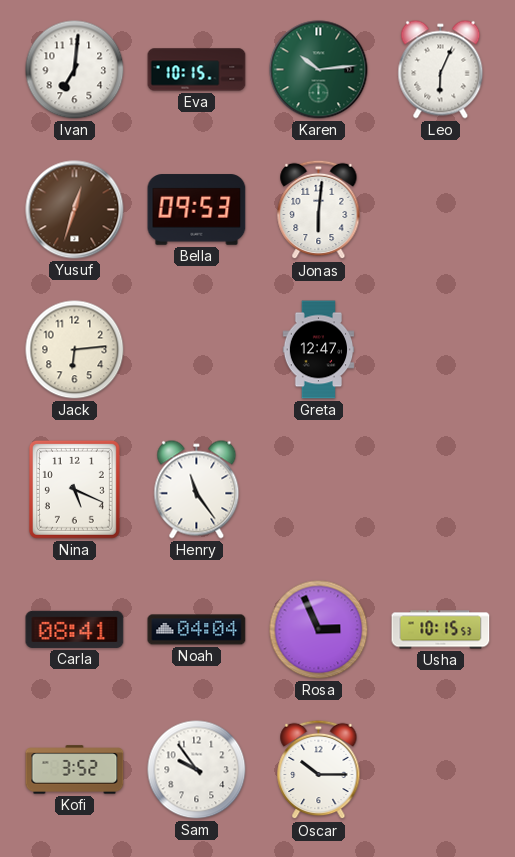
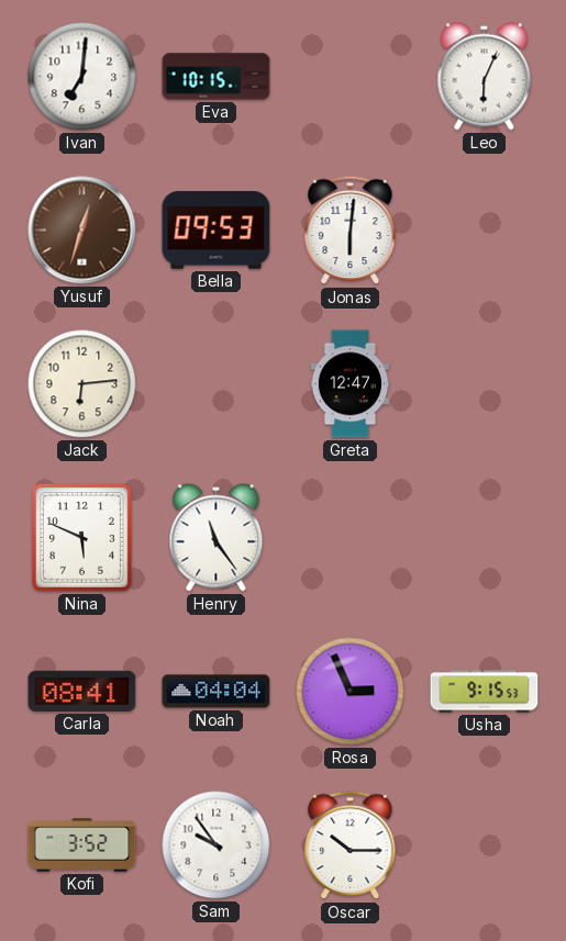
Karen: 10:14 -> none
Nina: 5:19 -> 5:49
Usha: 10:15 -> 9:15
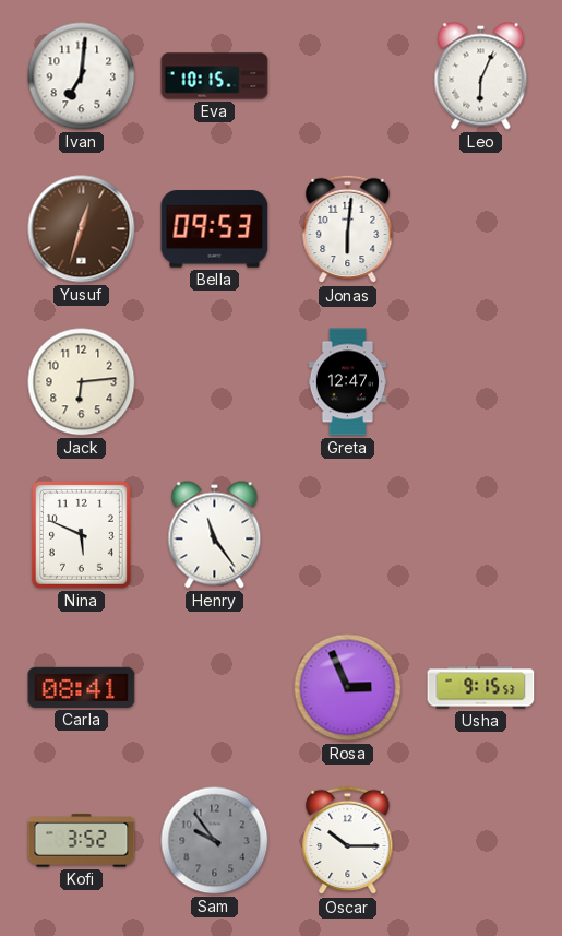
Noah: 04:04 -> none
Sam dial: white -> grey
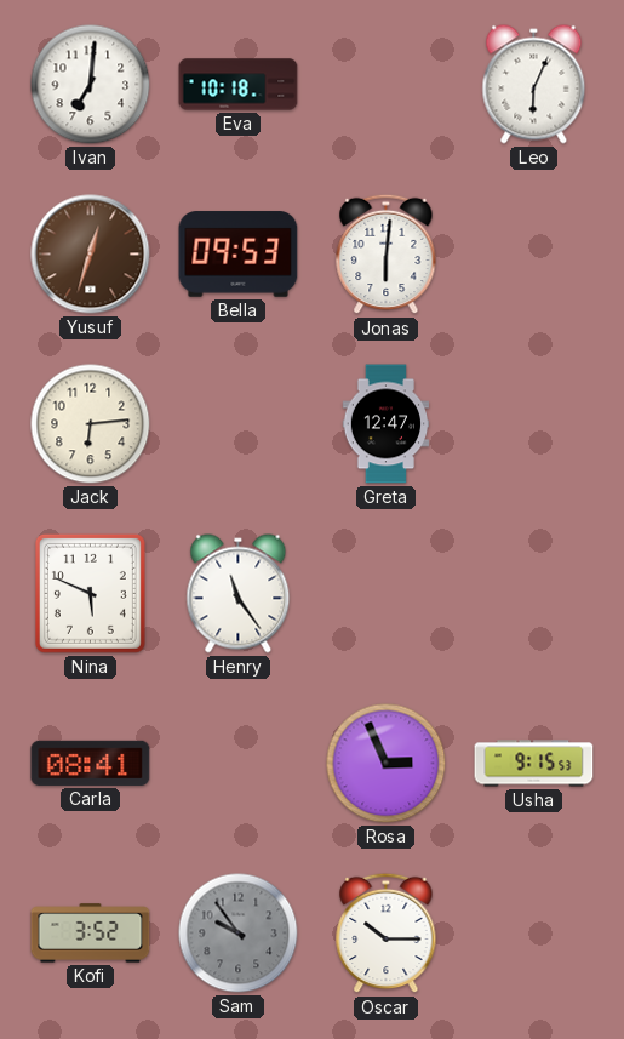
Eva: 10:15 -> 10:18
